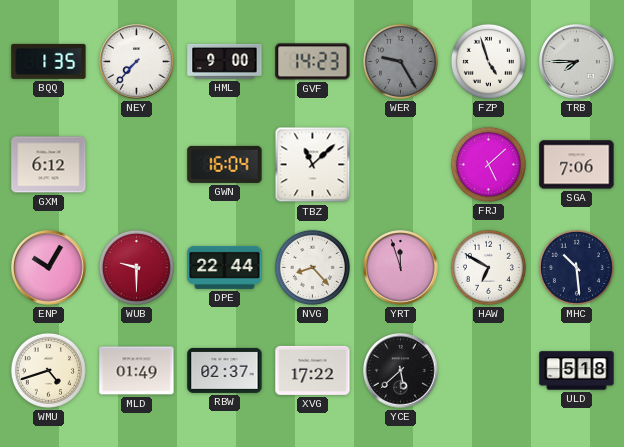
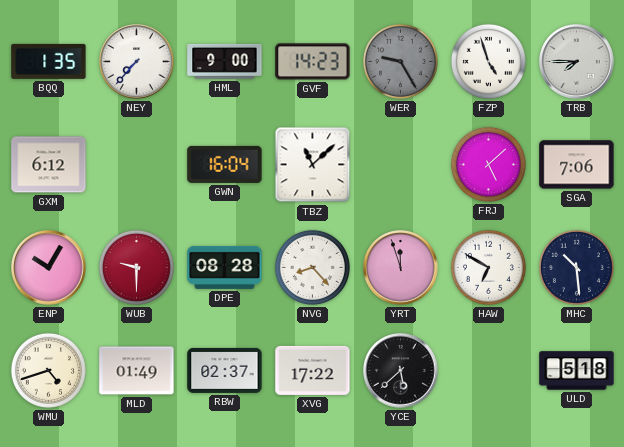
DPE: 22:44 -> 08:28
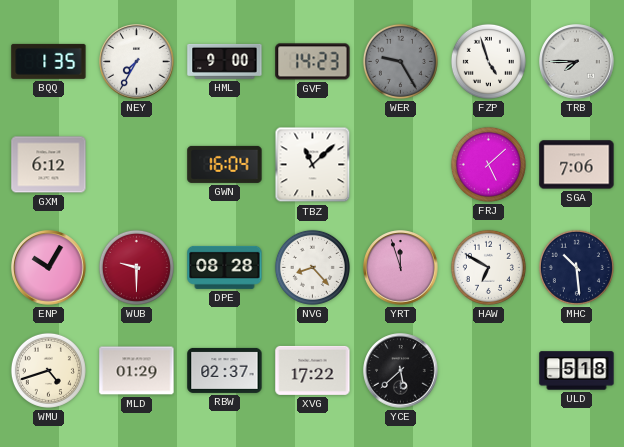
NEY: 7:37 -> 7:35
MLD: 01:49 -> 01:29
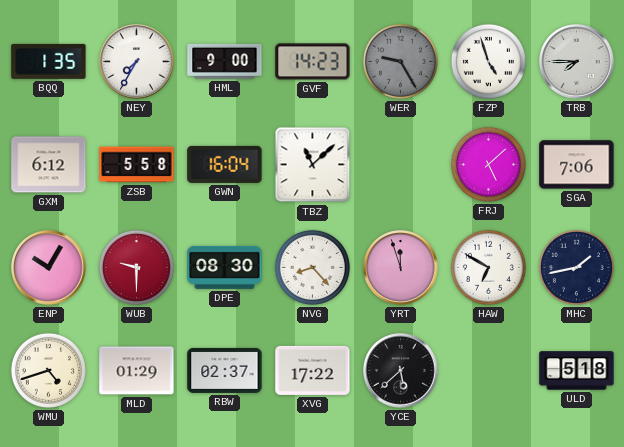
ZSB: none -> 5:58
DPE: 08:28 -> 08:30
MHC: 10:29 -> 1:43
